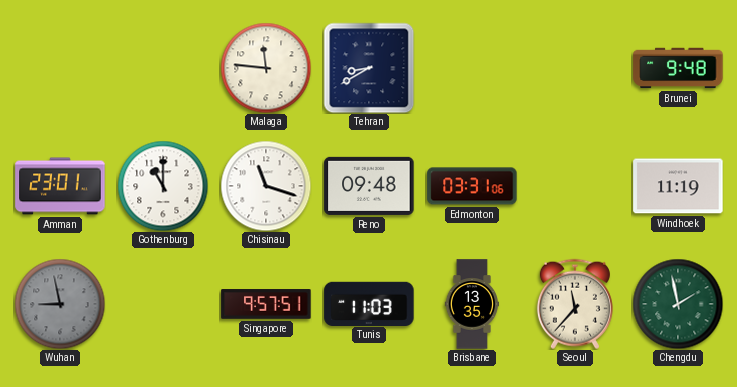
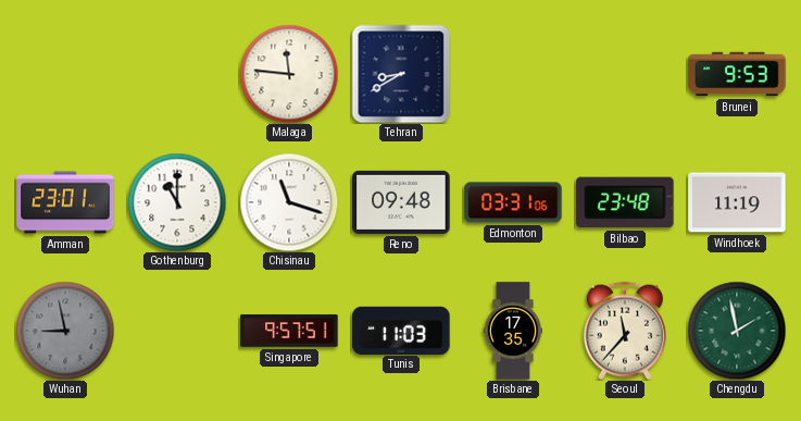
Brunei: 9:48 -> 9:53
Bilbao: none -> 23:48
Brisbane: 13:35 -> 17:35
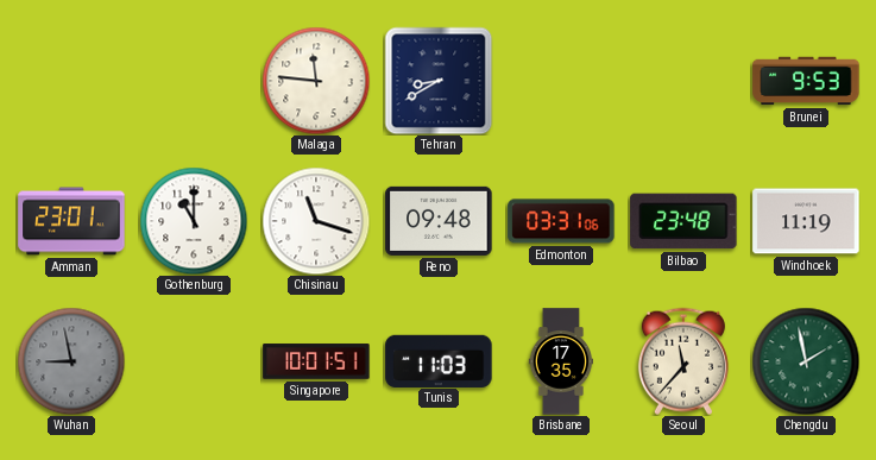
Singapore: 9:57 -> 10:01
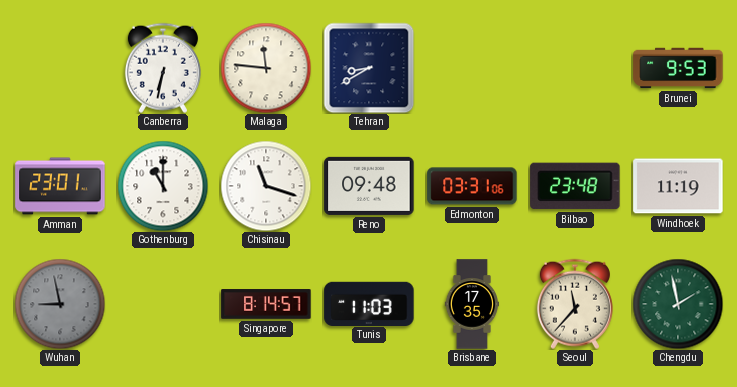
Canberra: none -> 6:32
Singapore: 10:01 -> 8:14
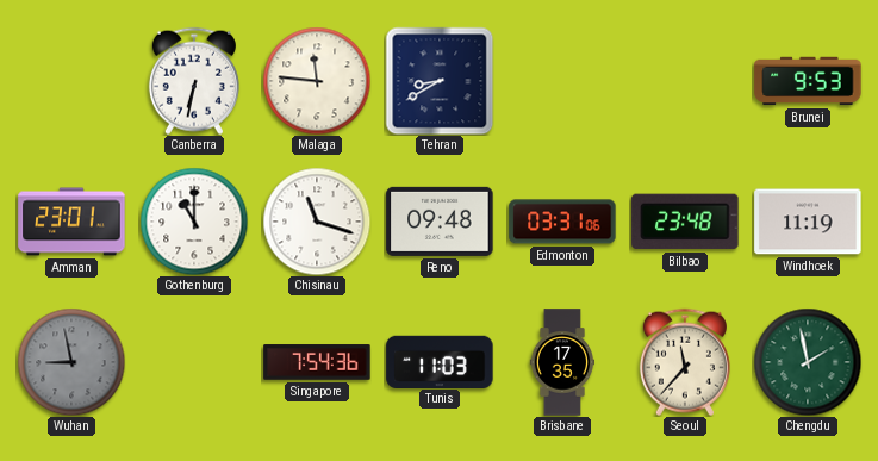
Singapore: 8:14 -> 7:54
